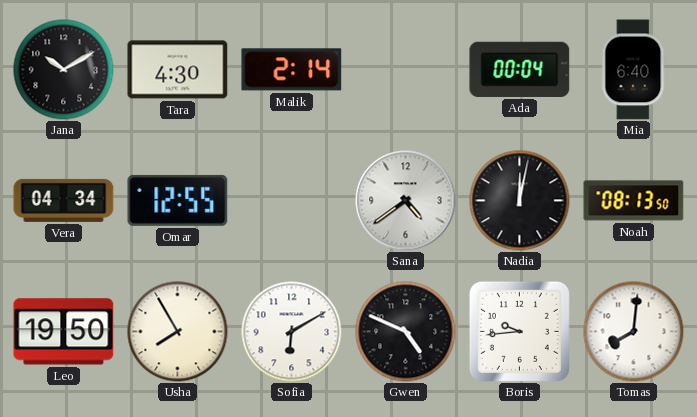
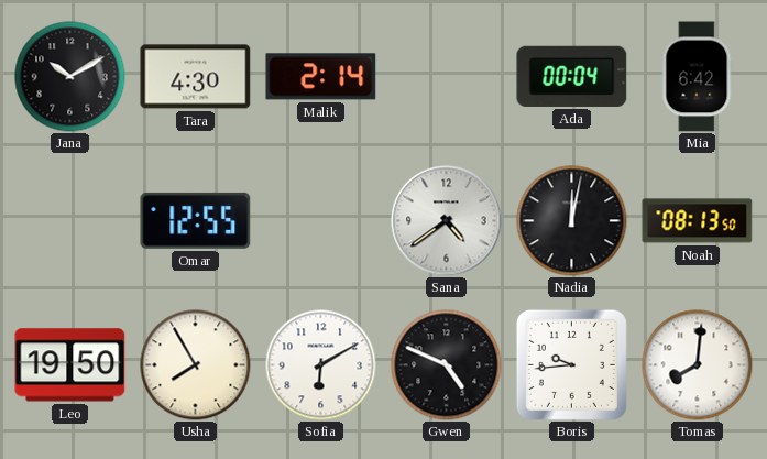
Mia: 6:40 -> 6:42
Vera: 04:34 -> none
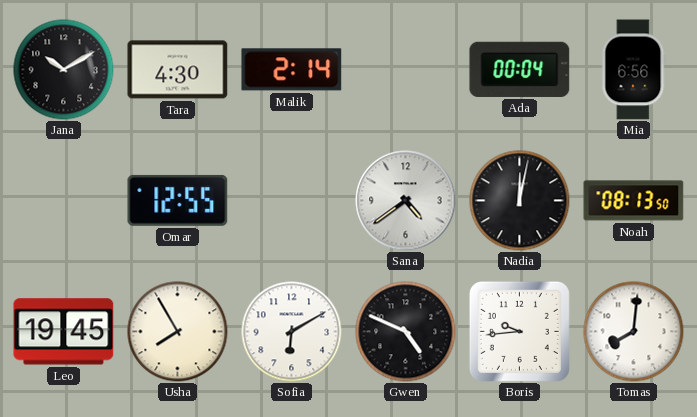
Mia: 6:42 -> 6:56
Leo: 19:50 -> 19:45
